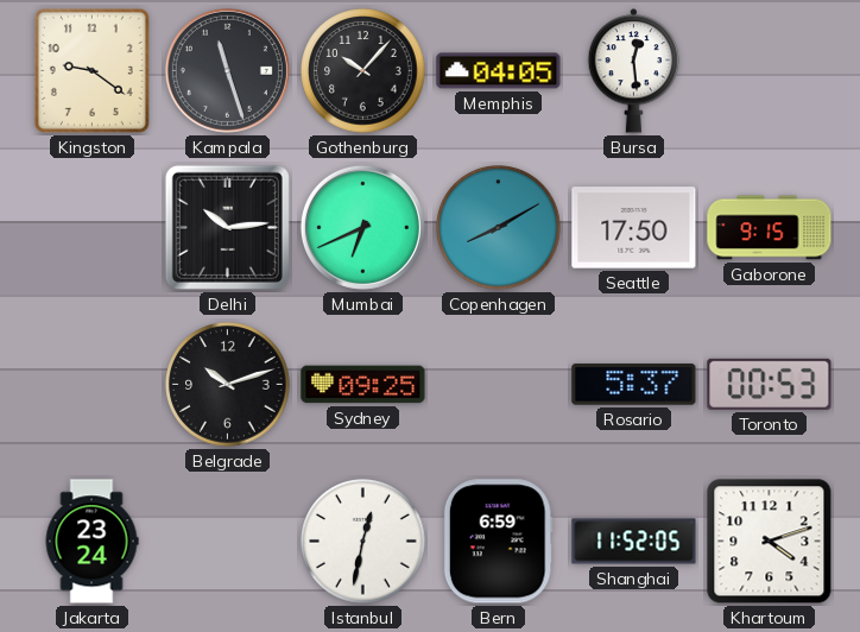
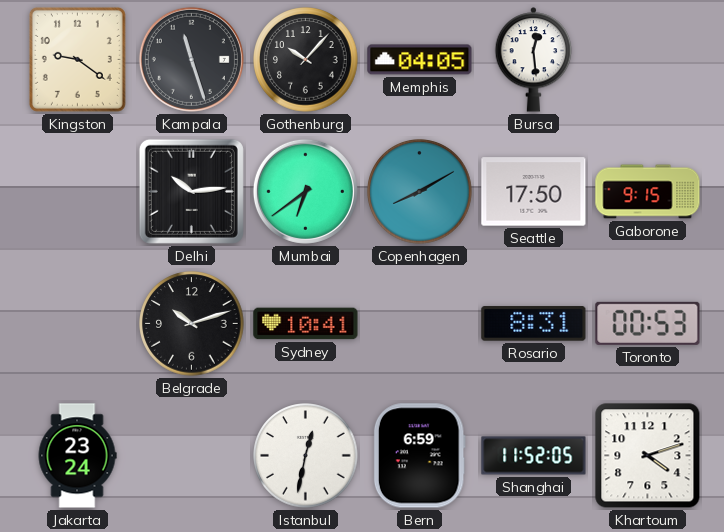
Mumbai: 6:41 -> 6:39
Sydney: 09:25 -> 10:41
Rosario: 5:37 -> 8:31
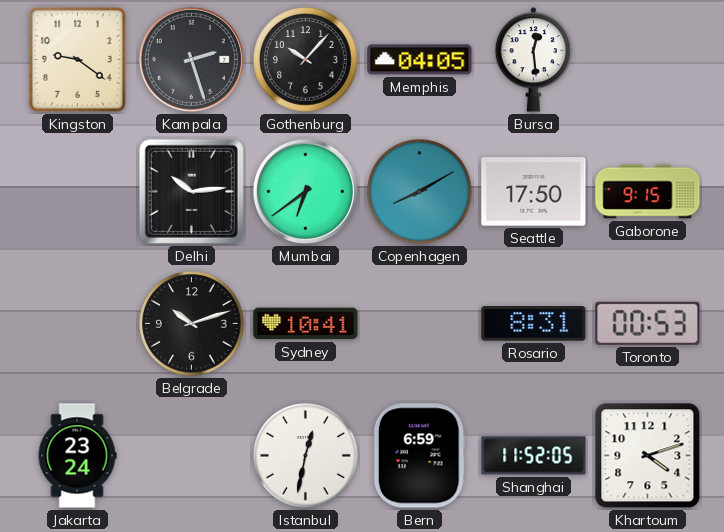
Kampala: 11:27 -> 2:27
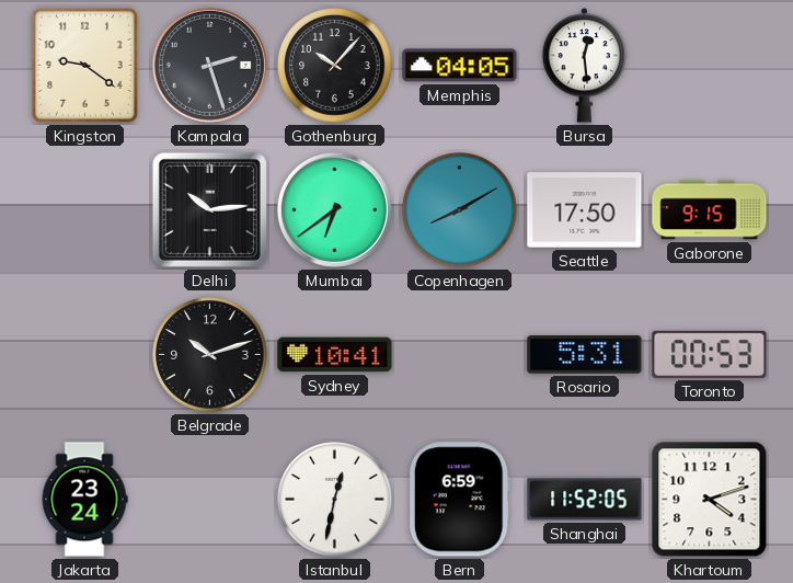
Rosario: 8:31 -> 5:31
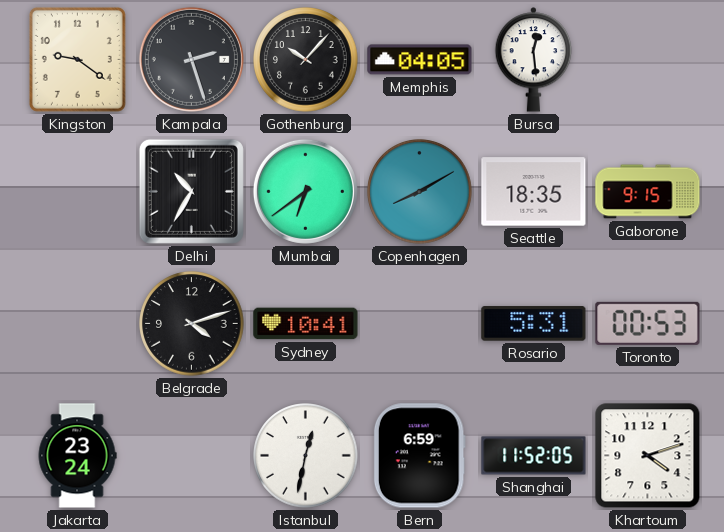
Delhi: 10:14 -> 10:35
Seattle: 17:50 -> 18:35
Belgrade: 10:12 -> 4:12
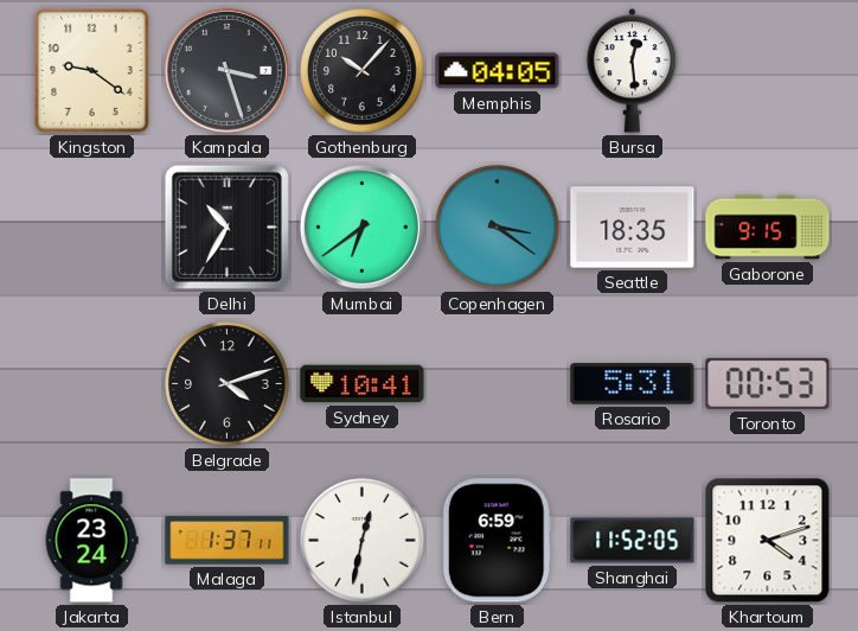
Kampala: 2:27 -> 3:27
Copenhagen: 8:10 -> 3:21
Malaga: none -> 1:37
